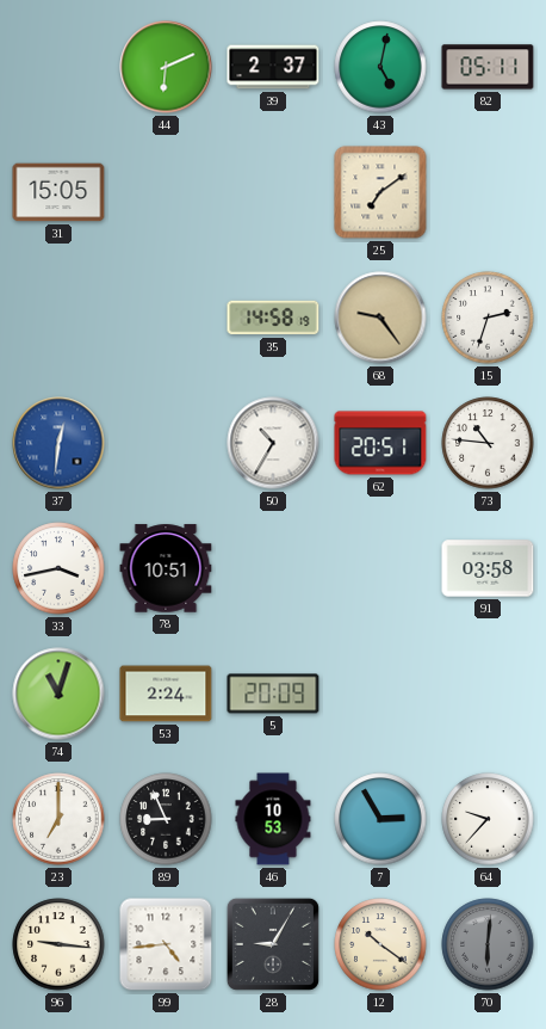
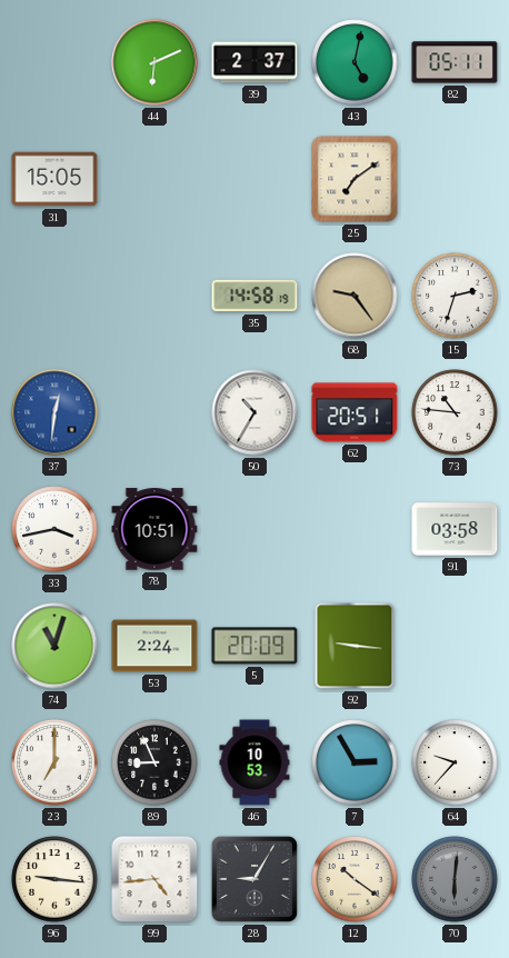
92: none -> 9:16
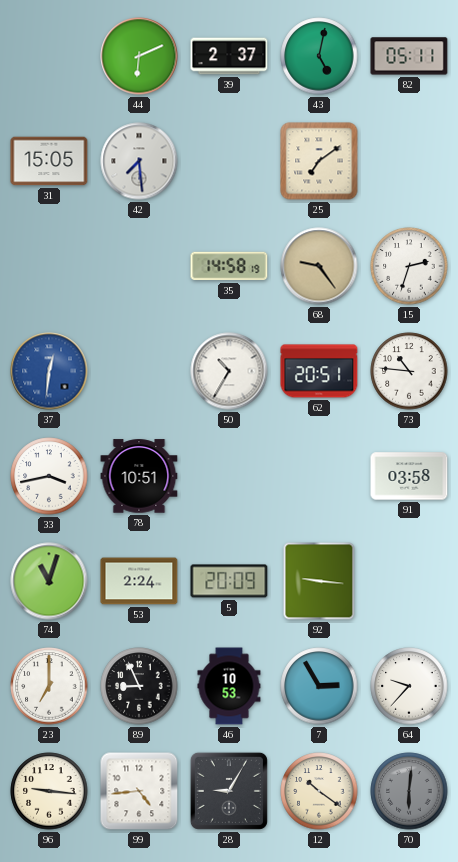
42: none -> 7:29
